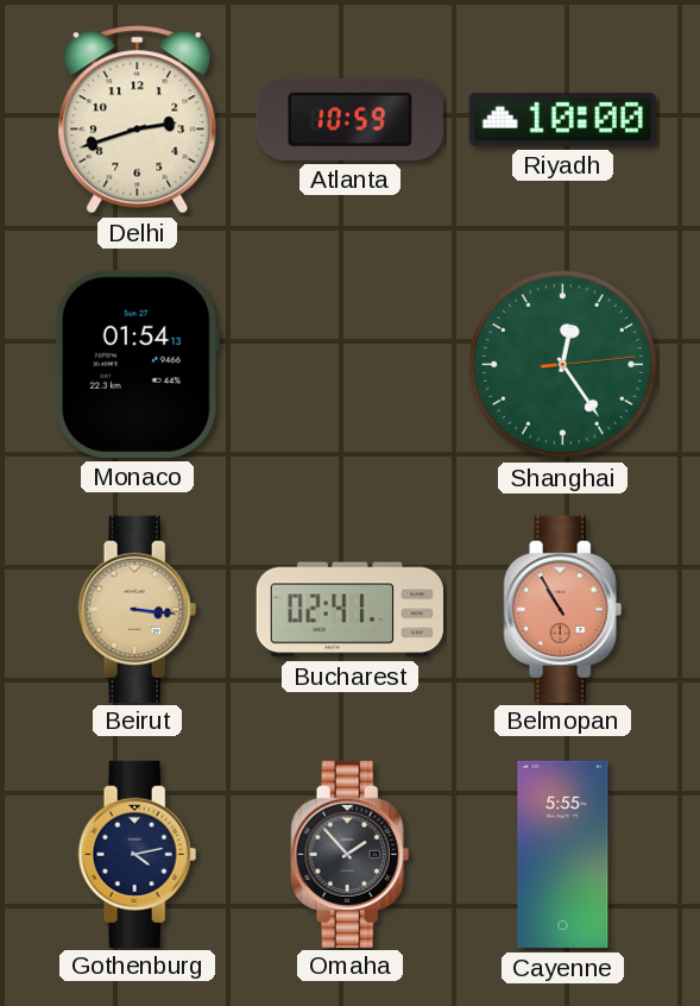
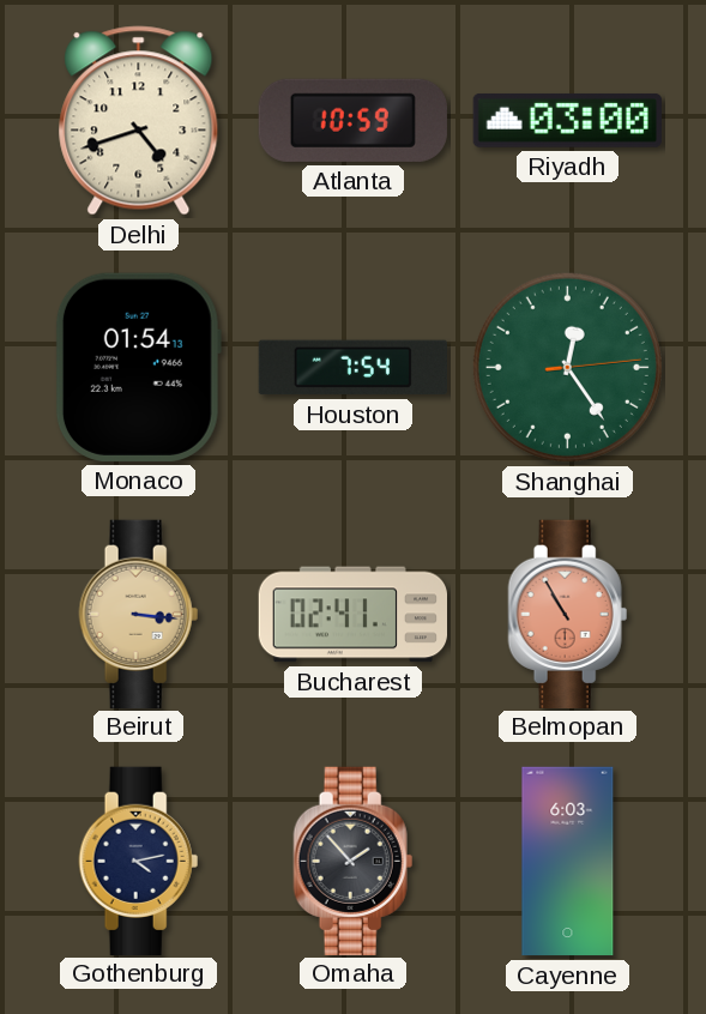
Delhi: 2:42 -> 4:42
Riyadh: 10:00 -> 03:00
Houston: none -> 7:54
Cayenne: 5:55 -> 6:03
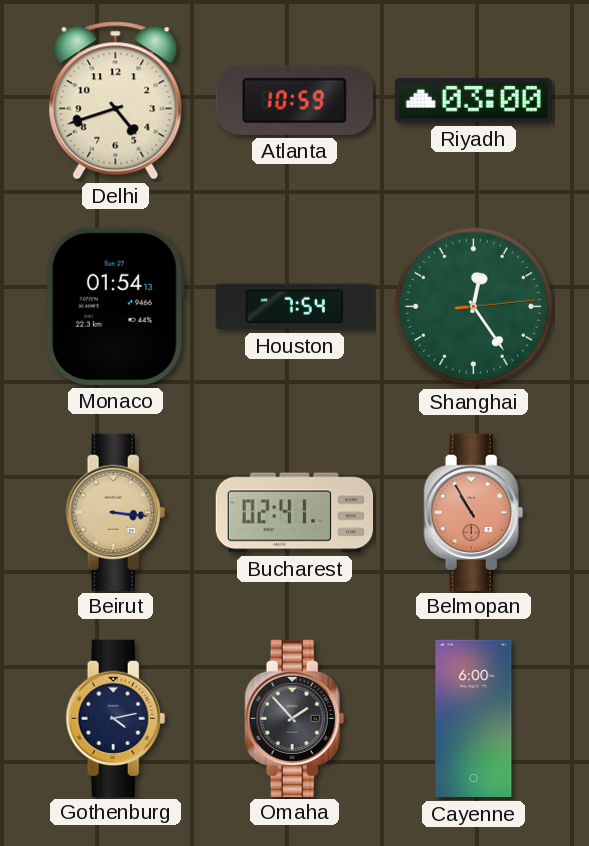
Cayenne: 6:03 -> 6:00
